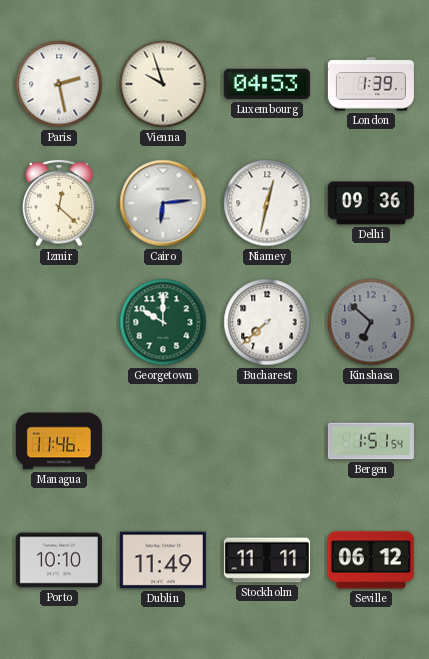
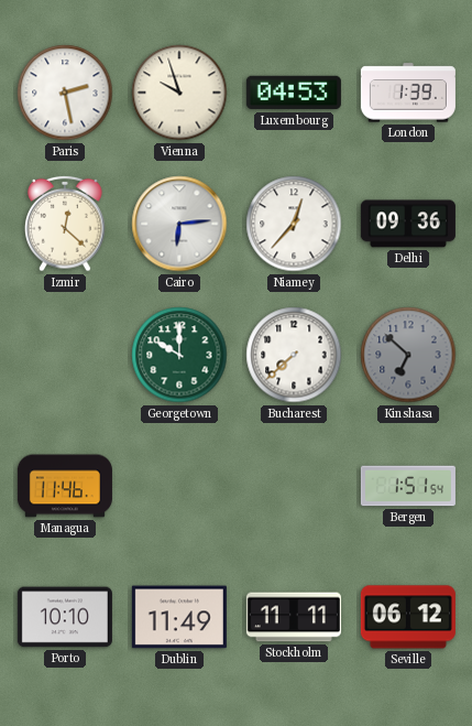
Niamey: 12:32 -> 12:37
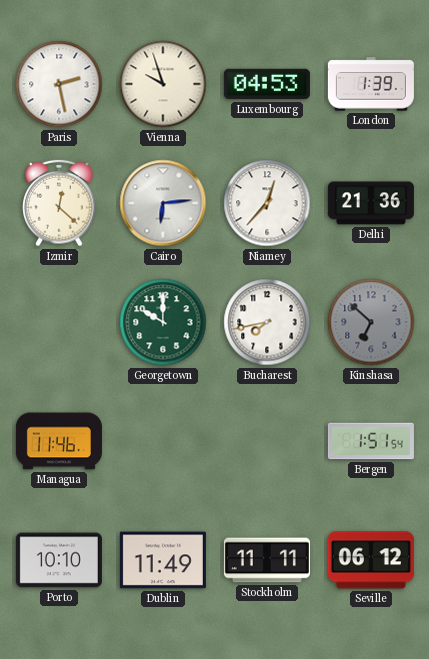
Delhi: 09:36 -> 21:36
Bucharest: 7:38 -> 7:43
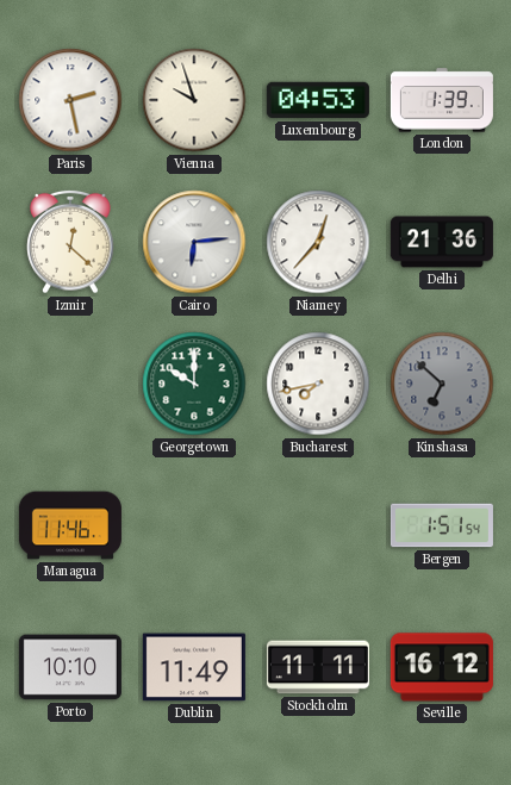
Seville: 06:12 -> 16:12
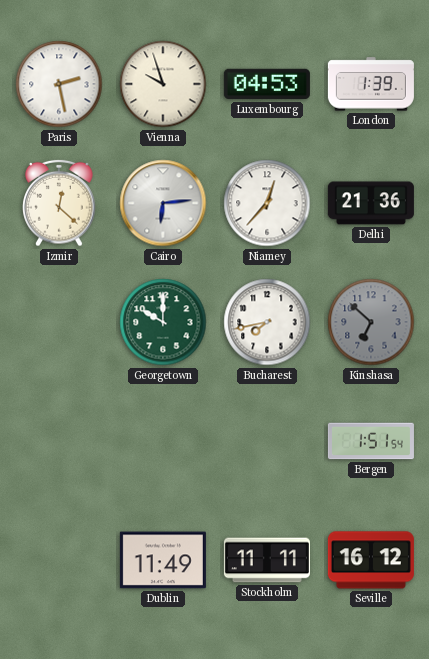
Managua: 11:46 -> none
Porto: 10:10 -> none
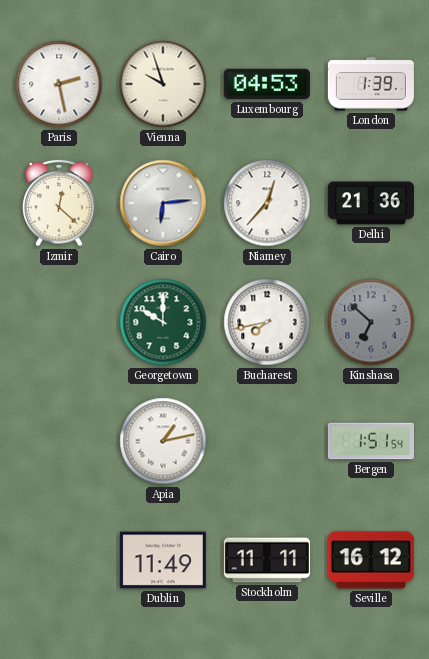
Apia: none -> 1:13
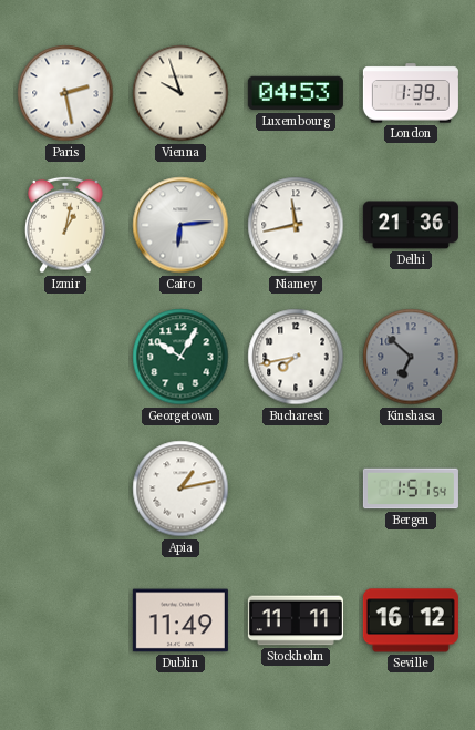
Izmir: 12:22 -> 1:02
Niamey: 12:37 -> 11:43
Georgetown: 10:00 -> 10:05
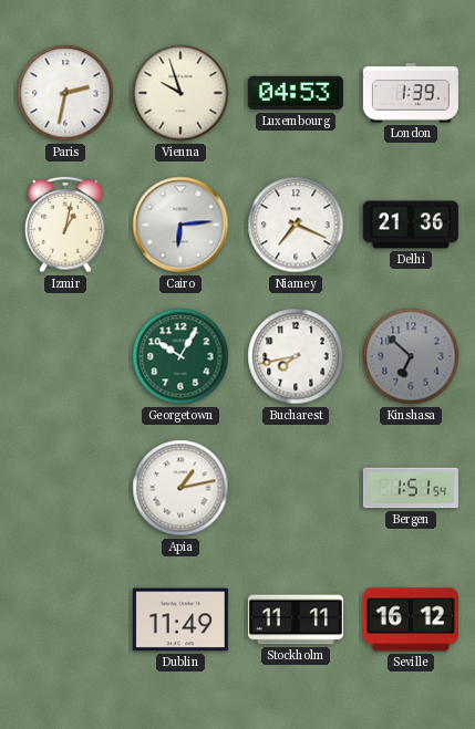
Paris: 2:28 -> 2:32
Niamey: 11:43 -> 7:19
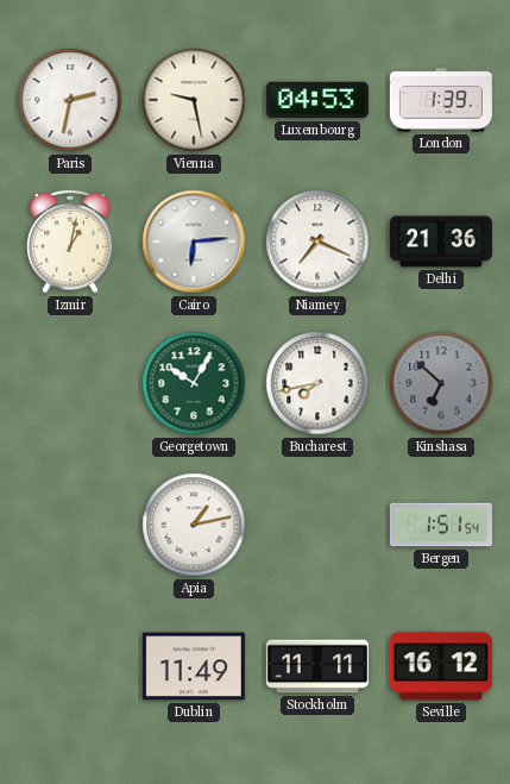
Vienna: 9:57 -> 9:28
